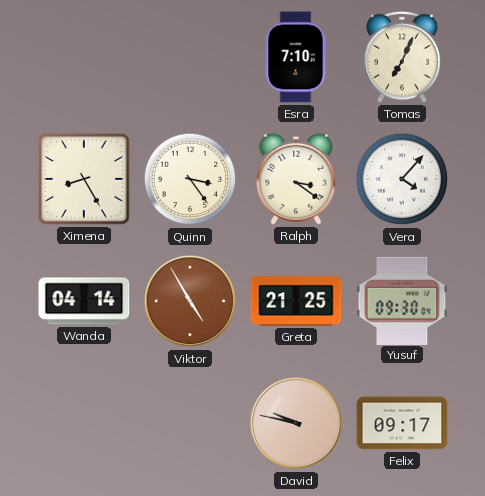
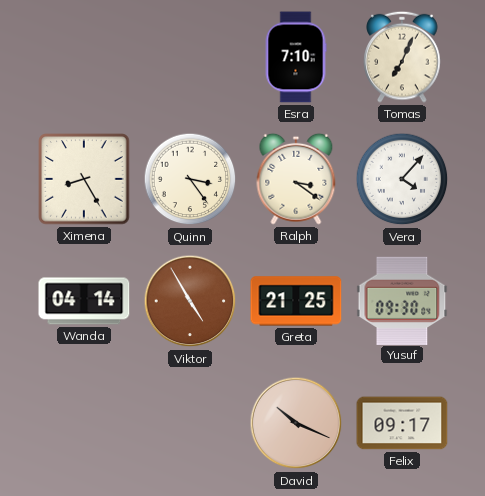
David: 9:47 -> 10:19
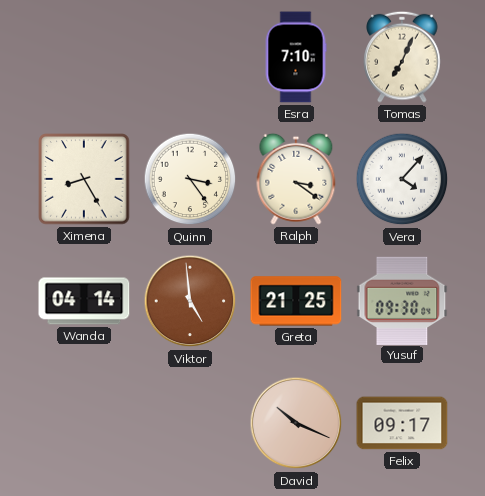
Viktor: 4:55 -> 4:59
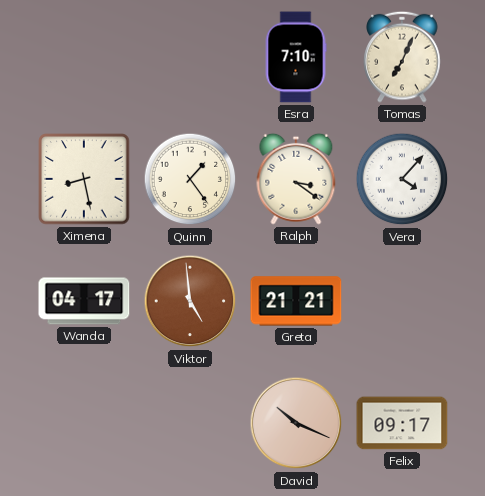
Ximena: 8:25 -> 8:28
Quinn: 3:24 -> 1:24
Wanda: 04:14 -> 04:17
Greta: 21:25 -> 21:21
Yusuf: 09:30 -> none
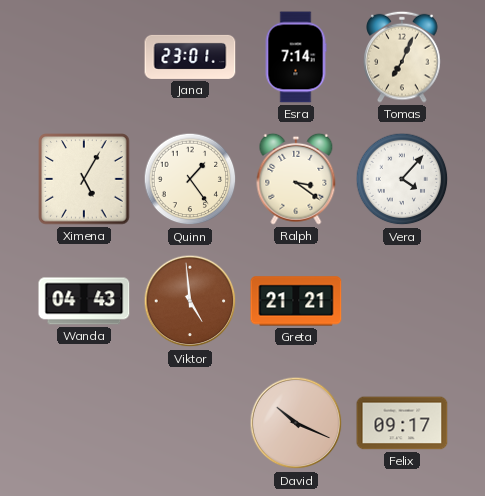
Jana: none -> 23:01
Esra: 7:10 -> 7:14
Ximena: 8:28 -> 5:05
Wanda: 04:17 -> 04:43
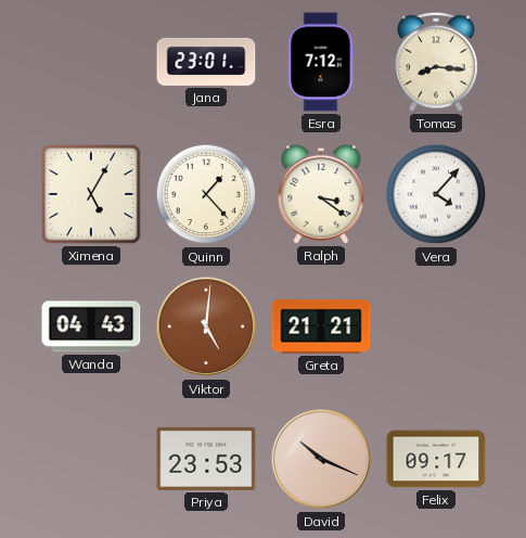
Esra: 7:14 -> 7:12
Tomas: 7:04 -> 8:16
Quinn: 1:24 -> 1:23
Viktor: 4:59 -> 5:01
Priya: none -> 23:53
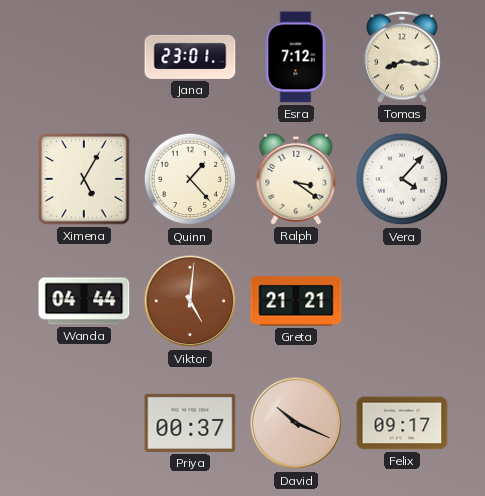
Wanda: 04:43 -> 04:44
Priya: 23:53 -> 00:37
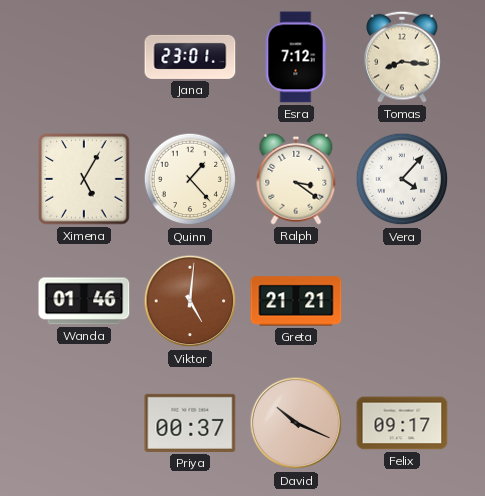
Wanda: 04:44 -> 01:46
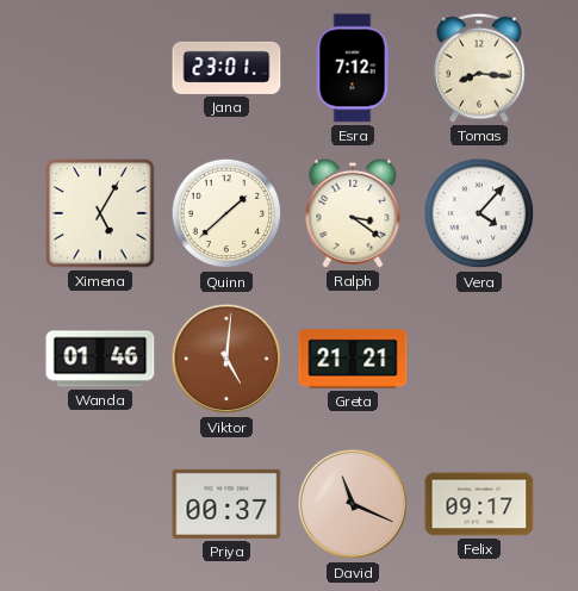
Quinn: 1:23 -> 1:38
David: 10:19 -> 11:19
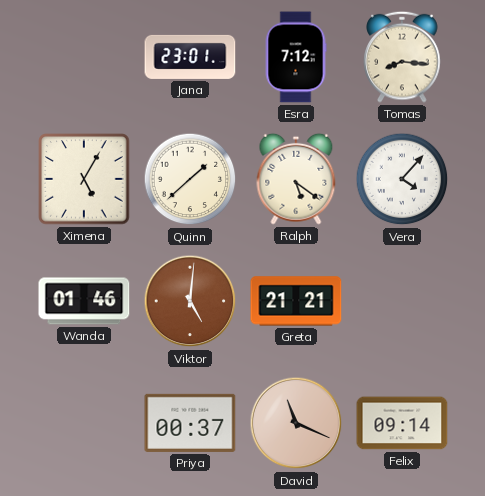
Ralph: 3:21 -> 5:21
Felix: 09:17 -> 09:14
